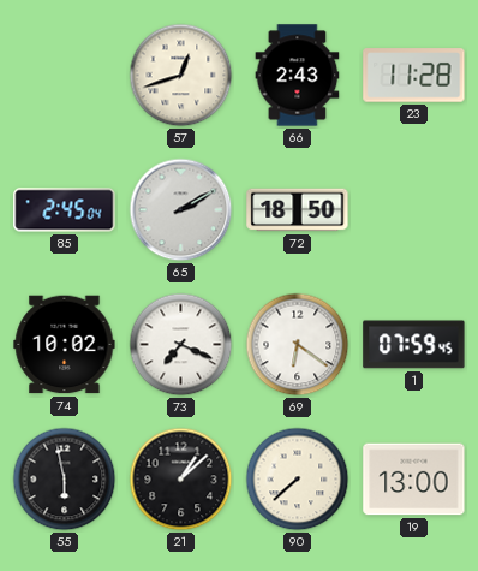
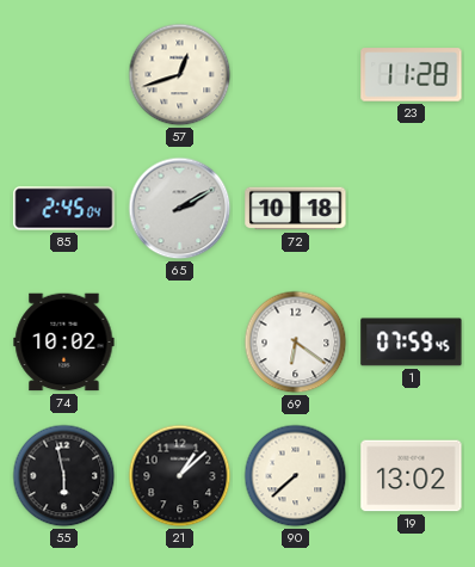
66: 2:43 -> none
72: 18:50 -> 10:18
73: 7:19 -> none
19: 13:00 -> 13:02
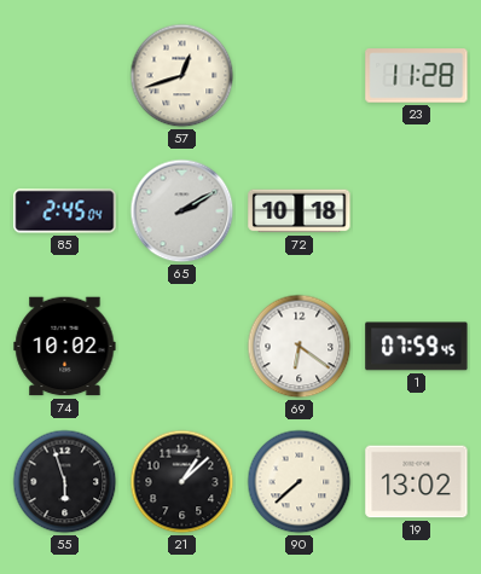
55: 5:58 -> 5:57
